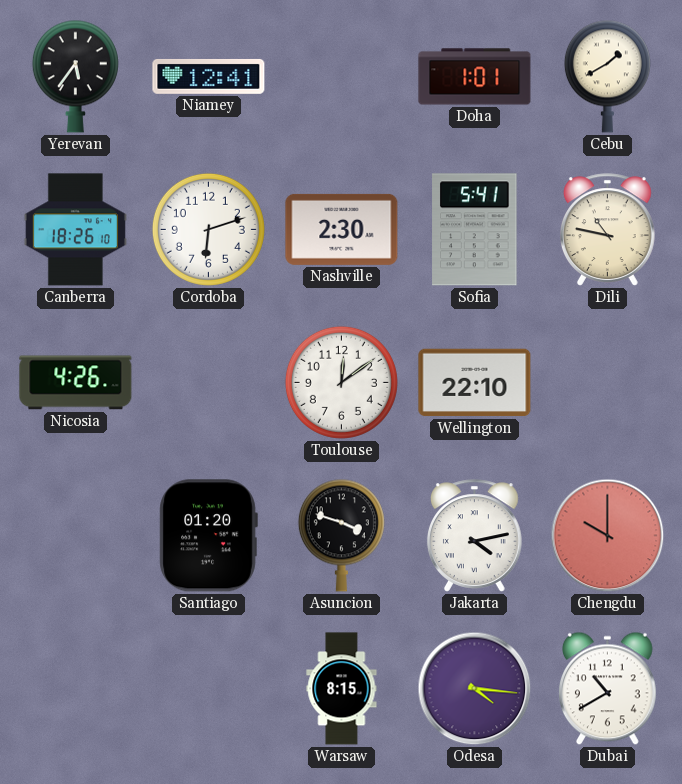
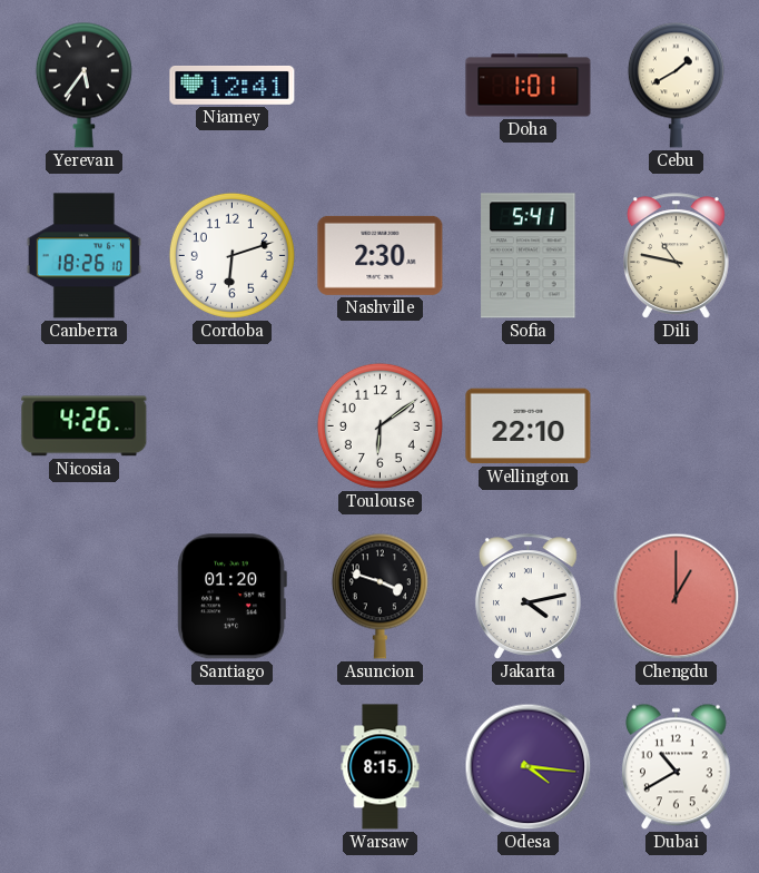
Toulouse: 12:09 -> 6:09
Chengdu: 10:00 -> 1:00
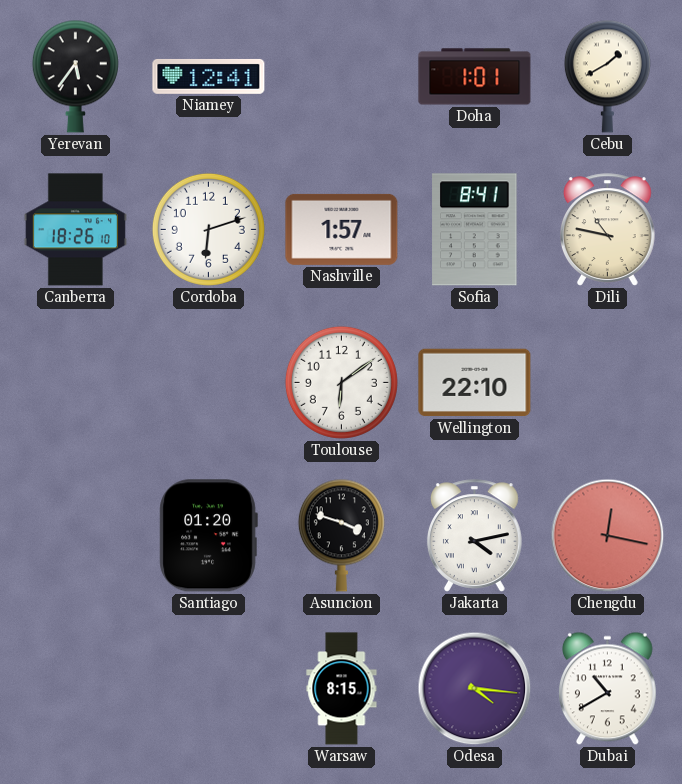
Nashville: 2:30 -> 1:57
Sofia: 5:41 -> 8:41
Nicosia: 4:26 -> none
Chengdu: 1:00 -> 12:17
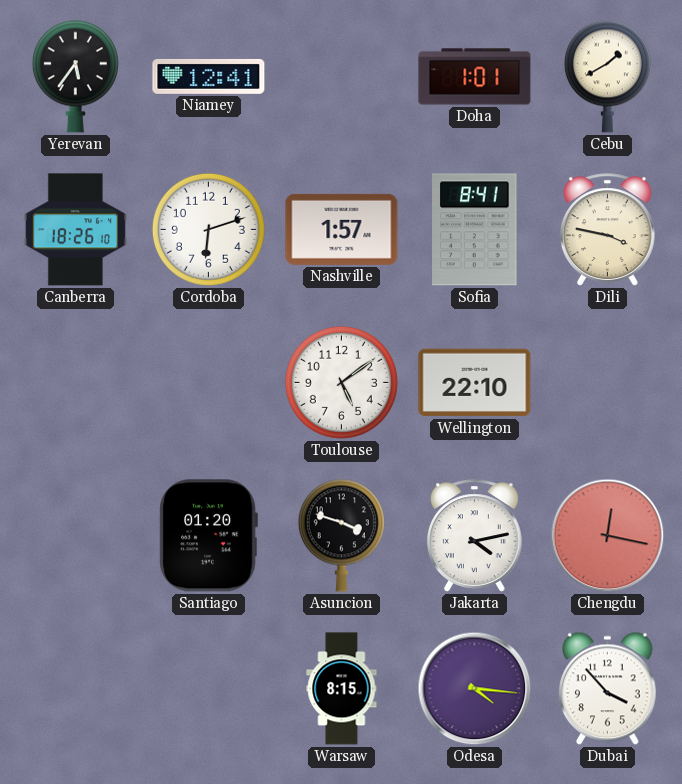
Dili: 10:47 -> 3:47
Toulouse: 6:09 -> 5:09
Dubai: 10:40 -> 3:53
